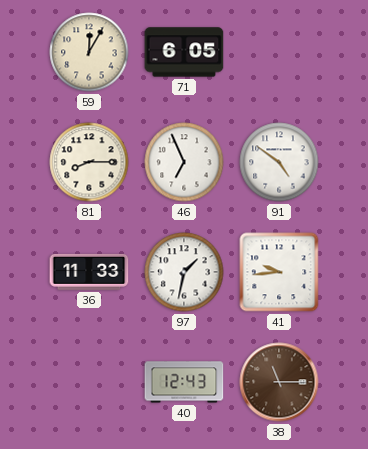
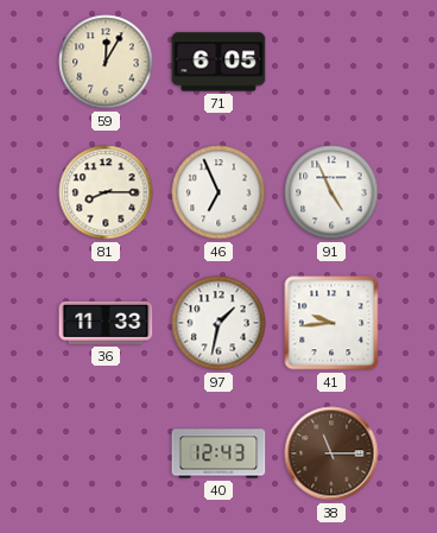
91: 4:51 -> 4:56
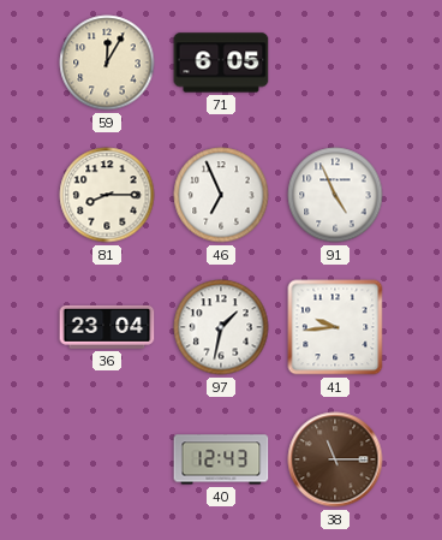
36: 11:33 -> 23:04
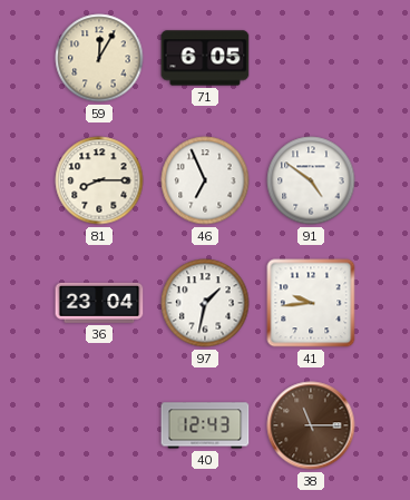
91: 4:56 -> 4:51
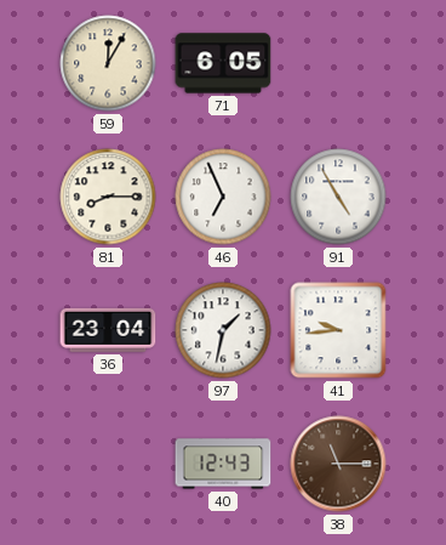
91: 4:51 -> 4:55
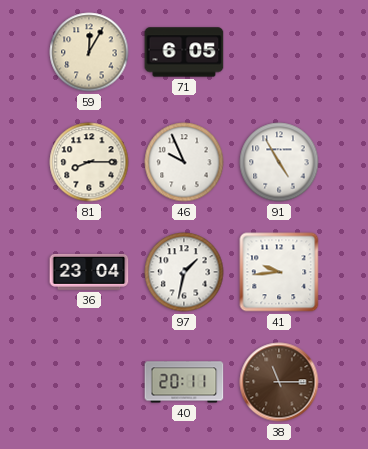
46: 6:56 -> 9:56
40: 12:43 -> 20:11
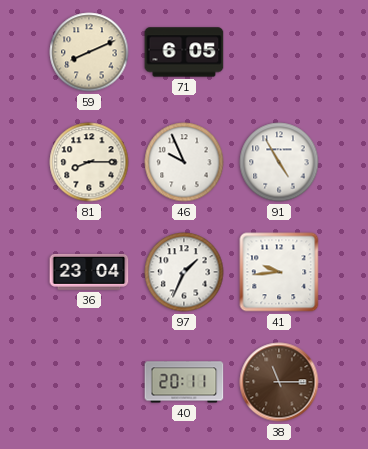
59: 12:05 -> 8:11
97: 1:32 -> 1:34
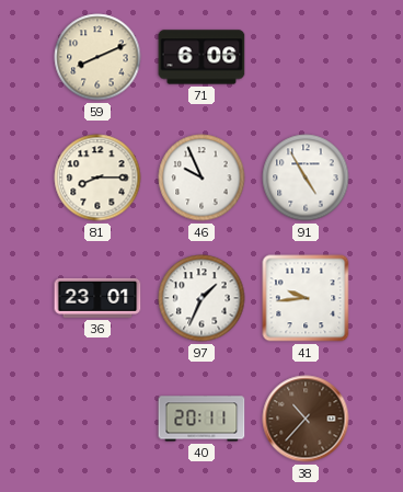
71: 6:05 -> 6:06
36: 23:04 -> 23:01
38: 11:15 -> 10:37
